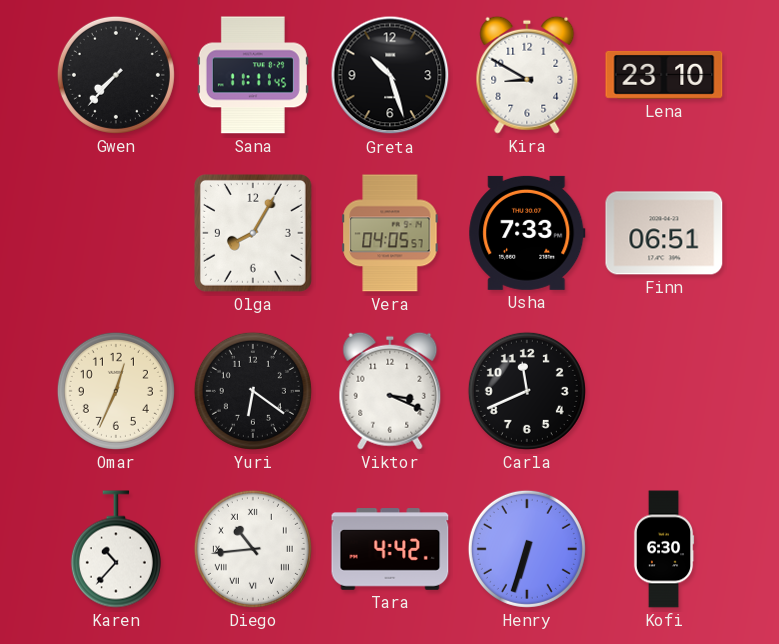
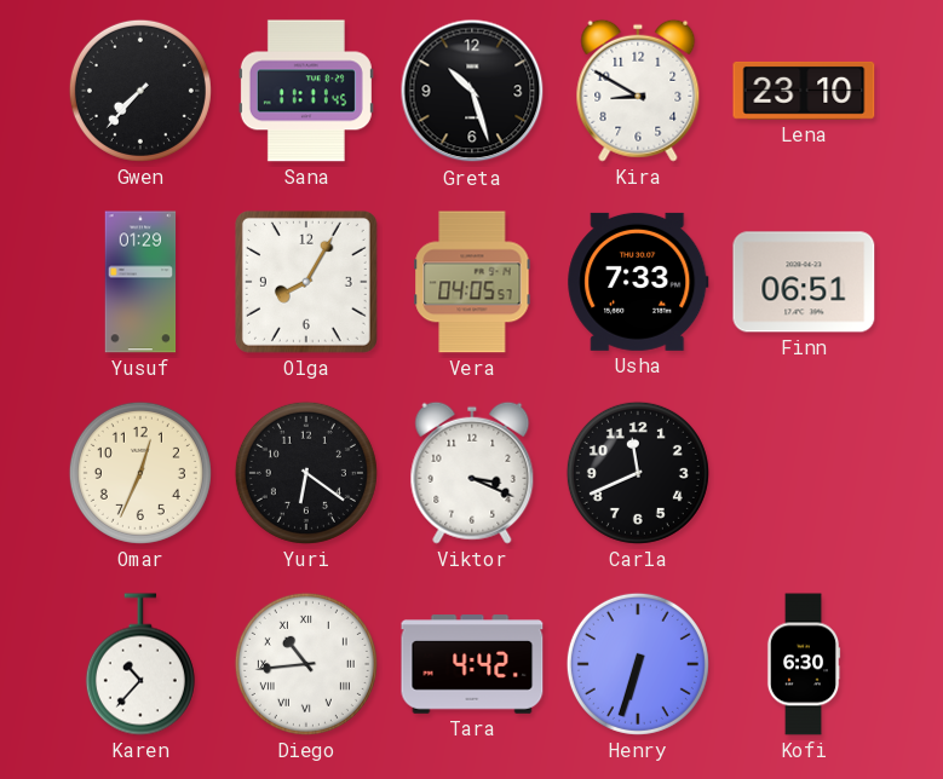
Yusuf: none -> 01:29
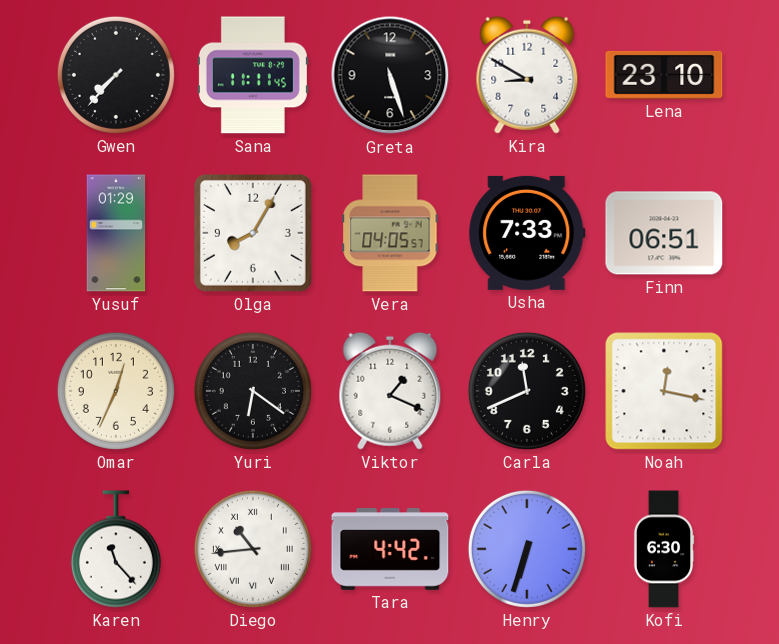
Greta: 10:27 -> 5:27
Viktor: 3:19 -> 1:19
Noah: none -> 12:17
Karen: 10:37 -> 11:23
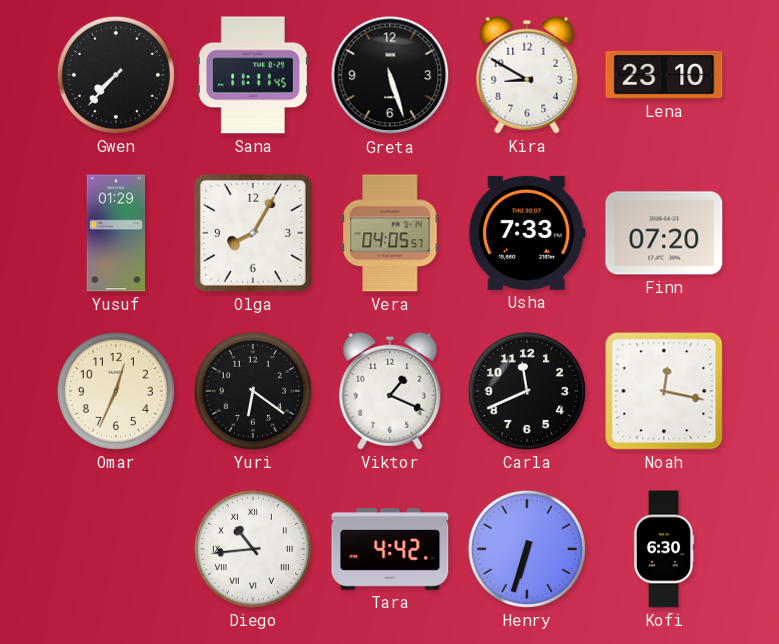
Finn: 06:51 -> 07:20
Karen: 11:23 -> none
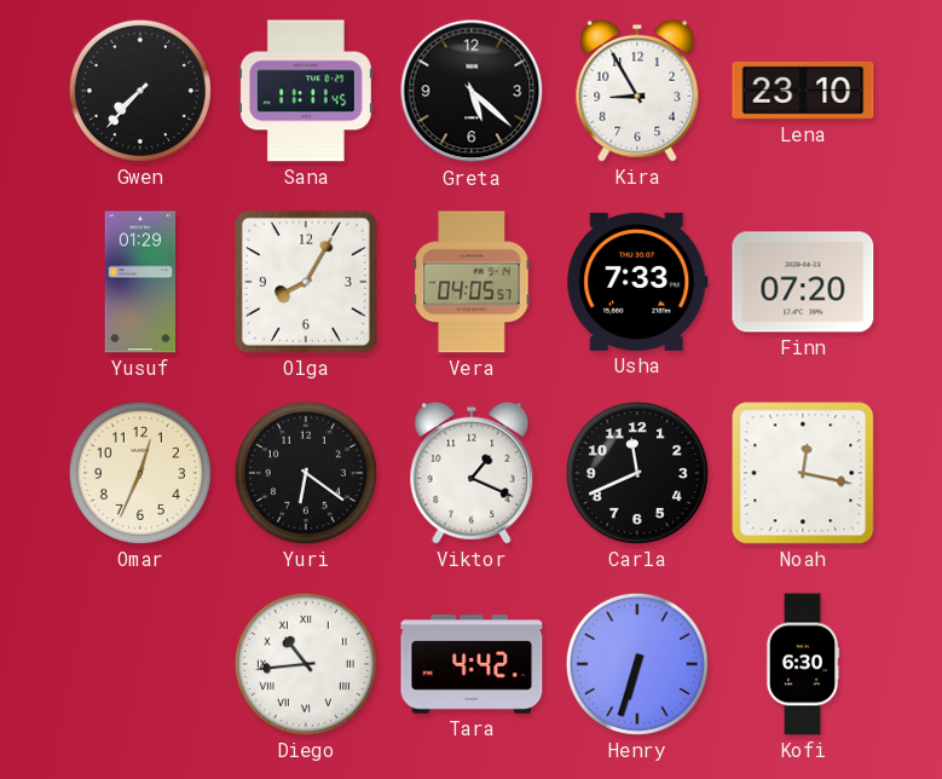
Greta: 5:27 -> 5:22
Kira: 8:50 -> 8:55
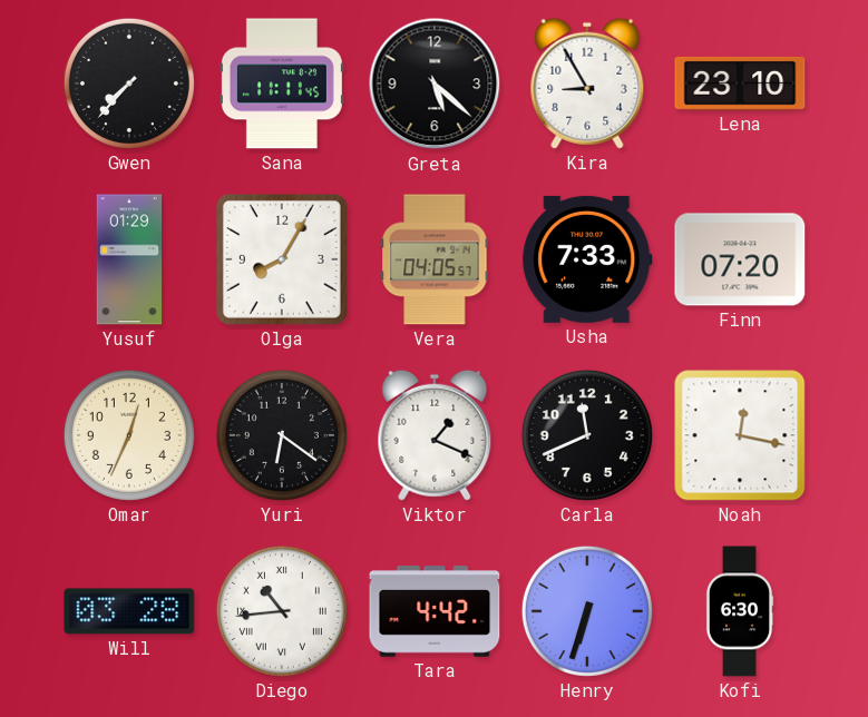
Will: none -> 03:28
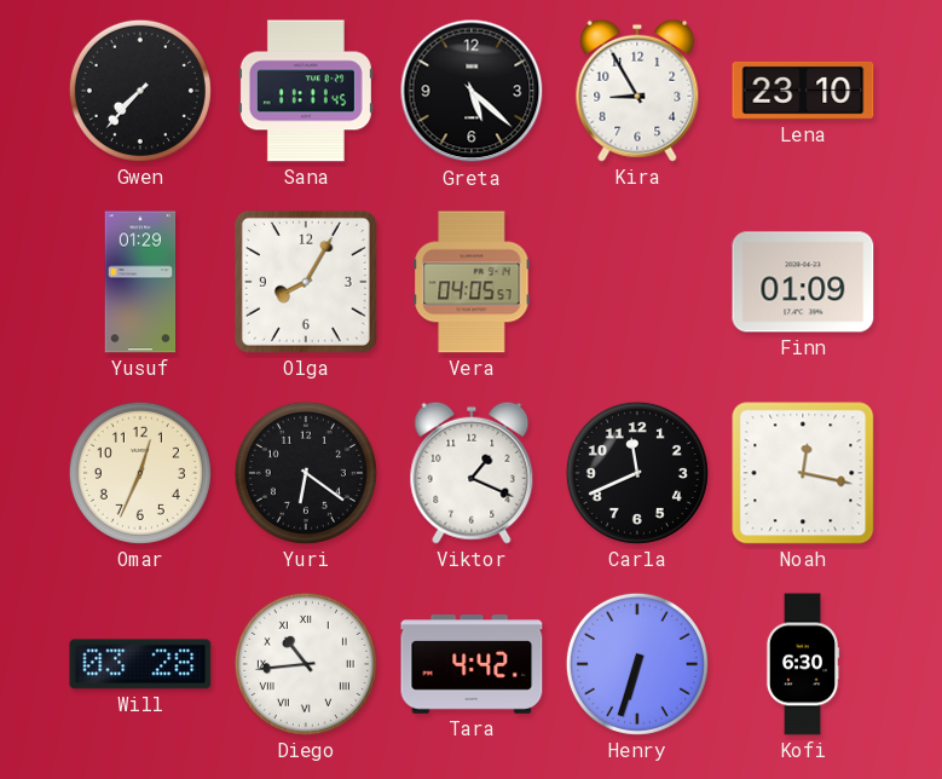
Usha: 7:33 -> none
Finn: 07:20 -> 01:09
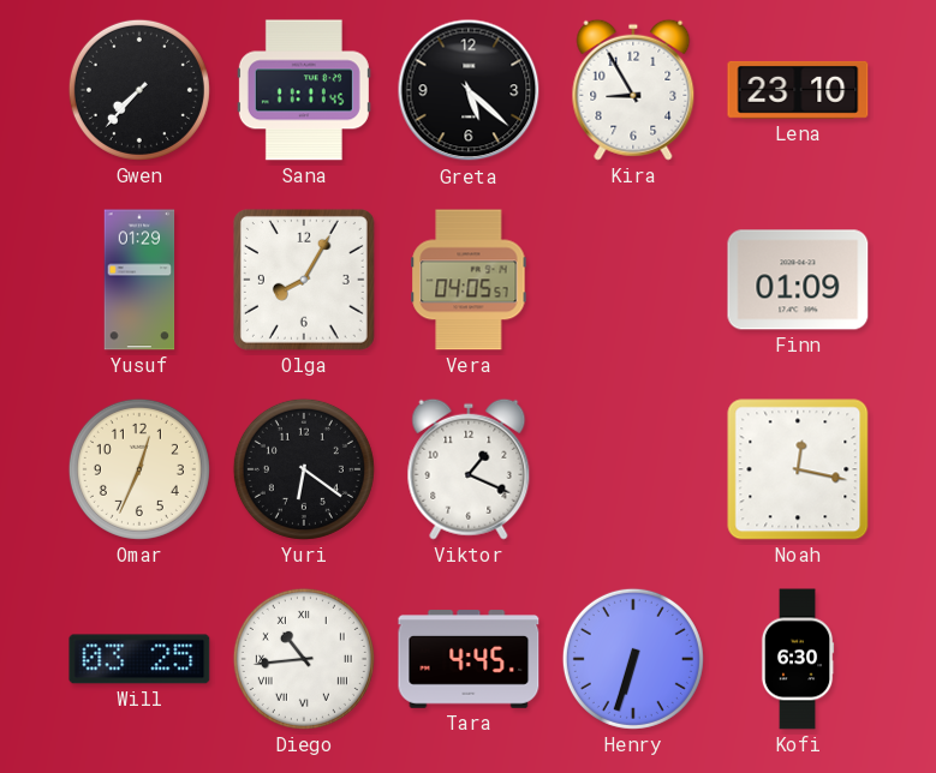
Carla: 11:41 -> none
Will: 03:28 -> 03:25
Tara: 4:42 -> 4:45
